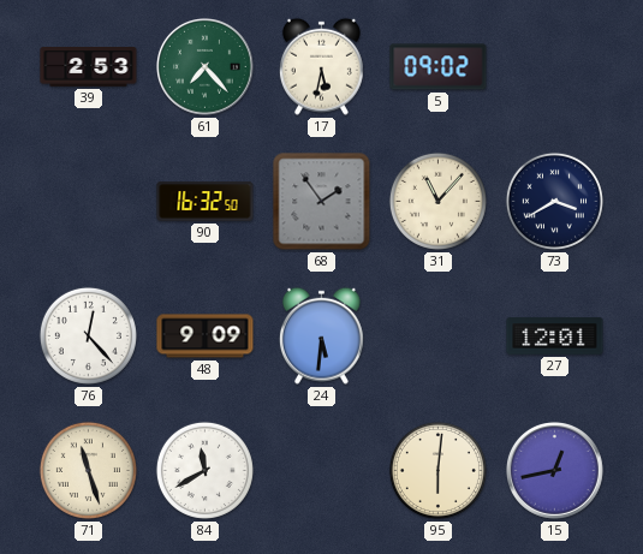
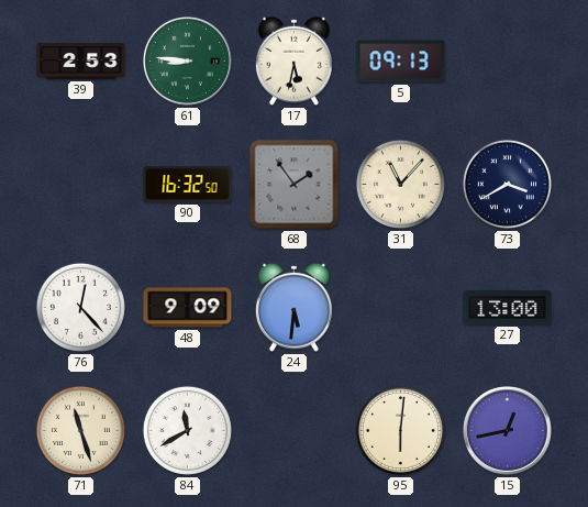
61: 7:23 -> 8:46
5: 09:02 -> 09:13
27: 12:01 -> 13:00
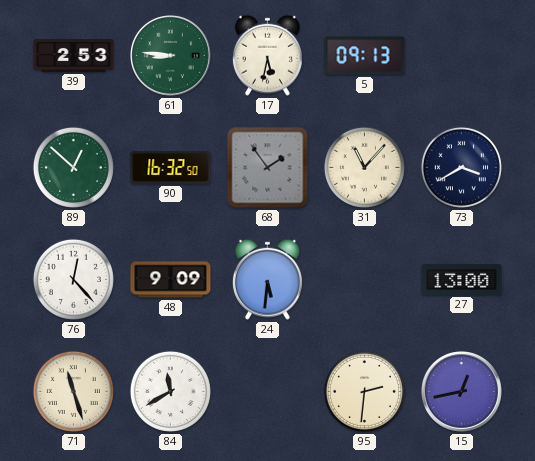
89: none -> 12:52
95: 6:01 -> 2:31
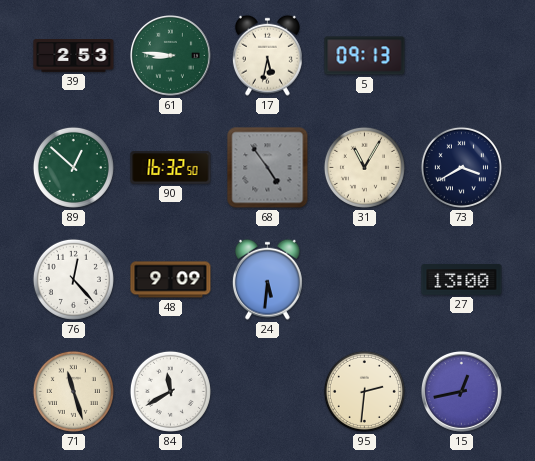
68: 1:54 -> 4:54
31: 11:07 -> 11:05
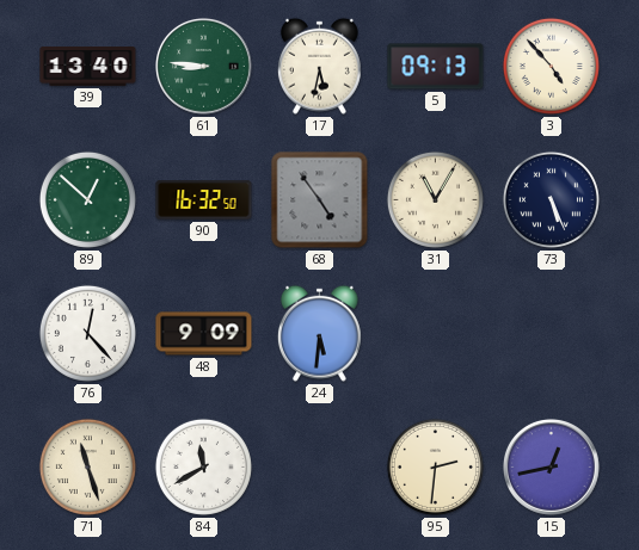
39: 2:53 -> 13:40
3: none -> 4:53
73: 3:40 -> 5:26
27: 13:00 -> none
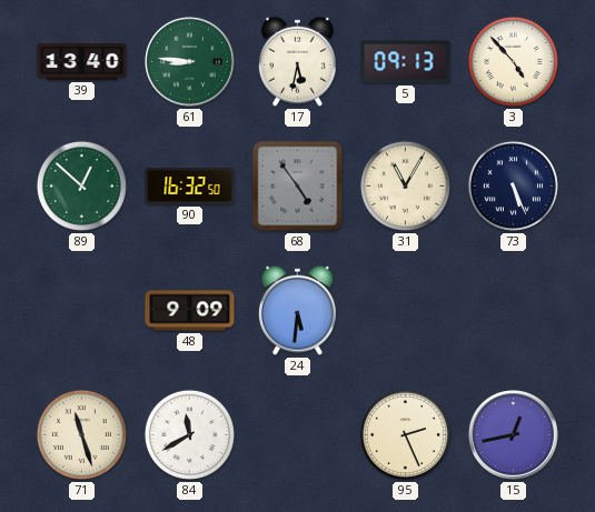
76: 12:23 -> none
95: 2:31 -> 2:26
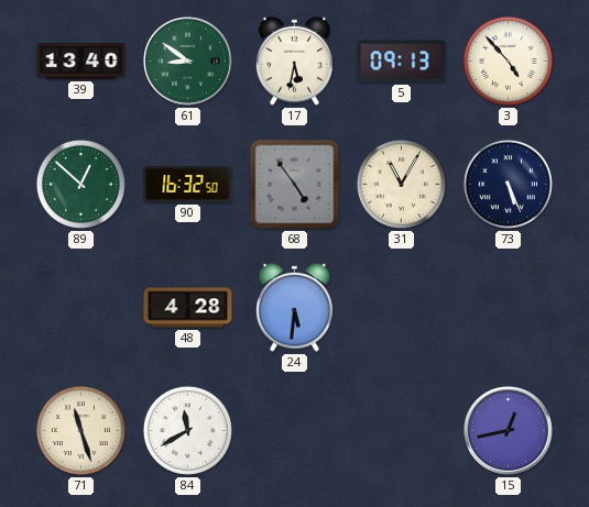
61: 8:46 -> 8:51
48: 9:09 -> 4:28
95: 2:26 -> none
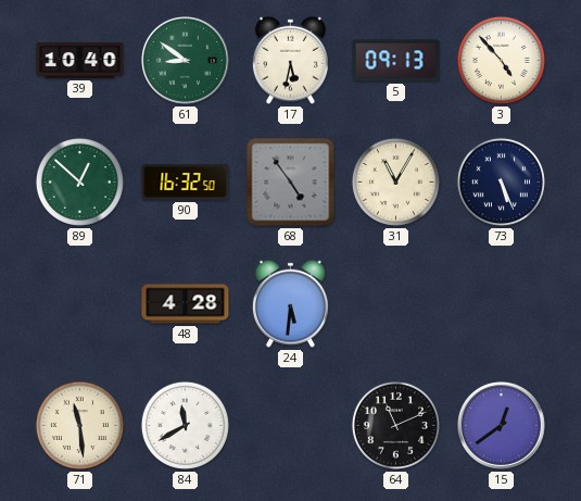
39: 13:40 -> 10:40
71: 11:27 -> 11:29
64: none -> 11:11
15: 12:43 -> 12:39
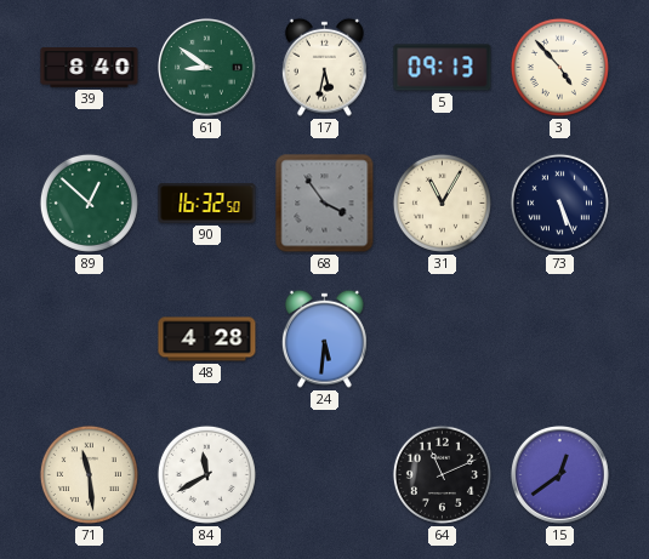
39: 10:40 -> 8:40
68: 4:54 -> 3:54
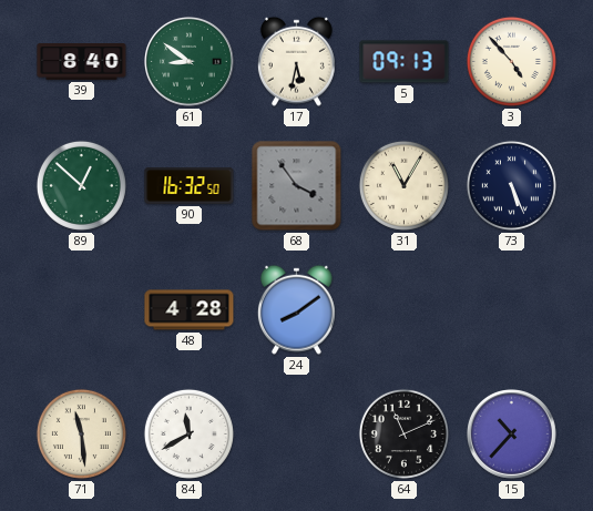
24: 5:31 -> 8:09
15: 12:39 -> 10:37
